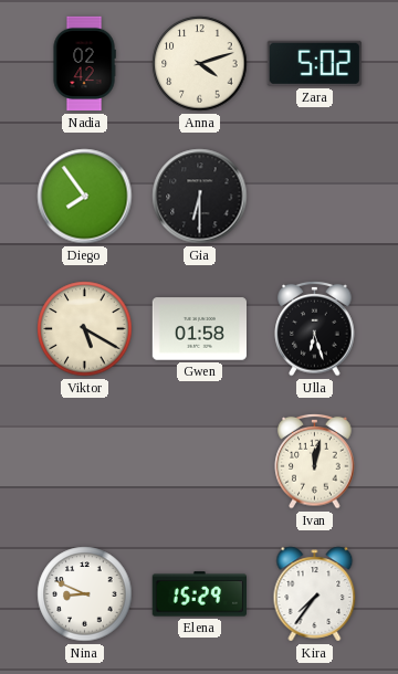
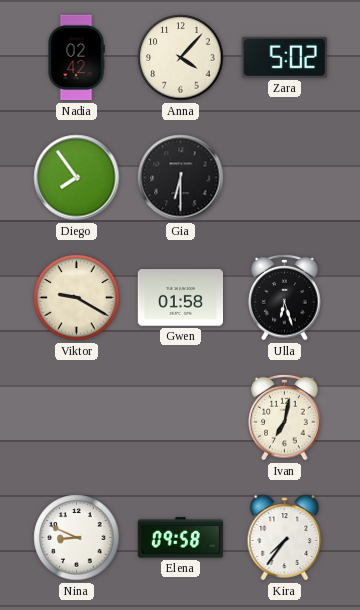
Anna: 4:12 -> 4:07
Viktor: 5:20 -> 9:20
Ivan: 12:02 -> 7:02
Elena: 15:29 -> 09:58
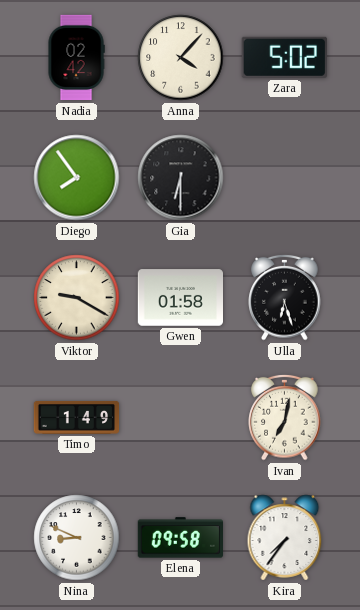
Timo: none -> 1:49
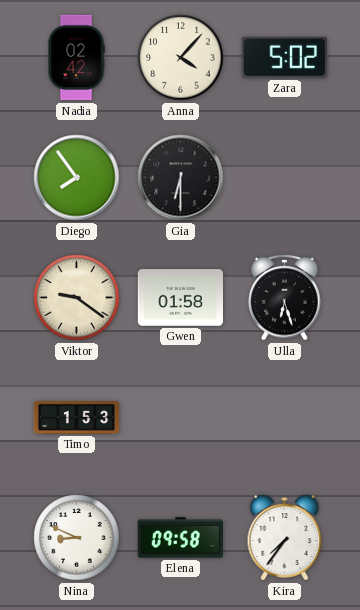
Viktor: 9:20 -> 9:21
Timo: 1:49 -> 1:53
Ivan: 7:02 -> none
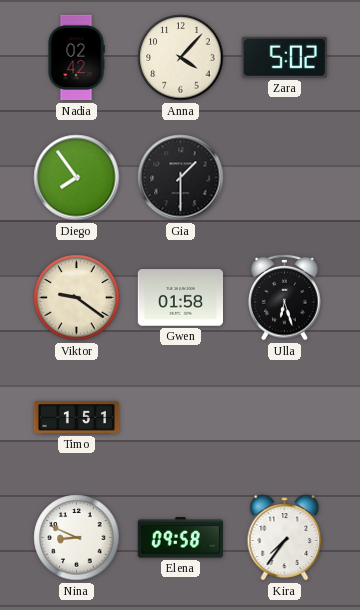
Gia: 6:30 -> 1:30
Timo: 1:53 -> 1:51
